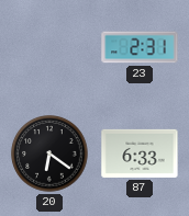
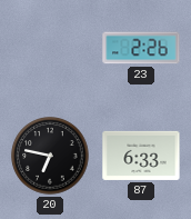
23: 2:31 -> 2:26
20: 6:21 -> 6:47
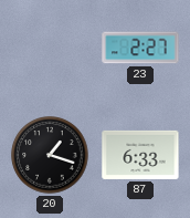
23: 2:26 -> 2:27
20: 6:47 -> 1:18
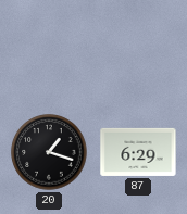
23: 2:27 -> none
87: 6:33 -> 6:29
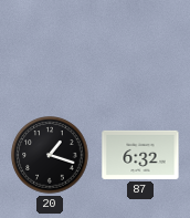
87: 6:29 -> 6:32
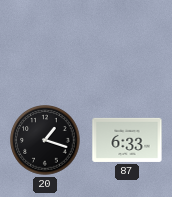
87: 6:32 -> 6:33
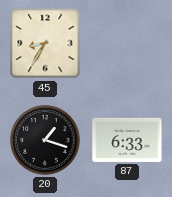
45: none -> 8:35
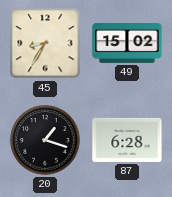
49: none -> 15:02
87: 6:33 -> 6:28
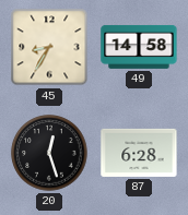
49: 15:02 -> 14:58
20: 1:18 -> 12:27
